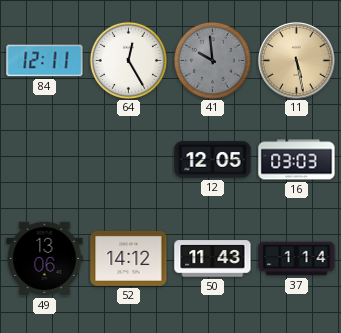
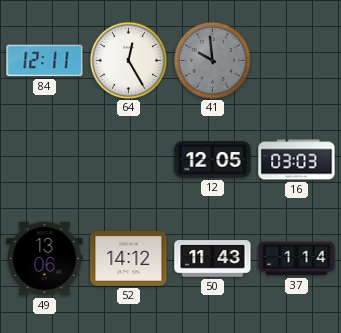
11: 5:28 -> none
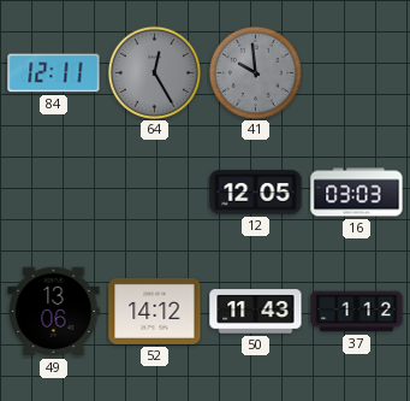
64 dial: white -> grey
37: 1:14 -> 1:12
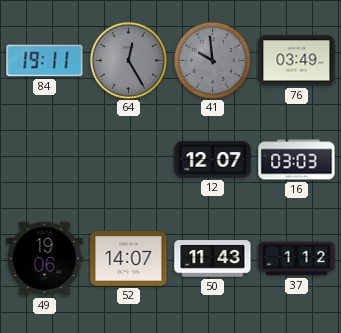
84: 12:11 -> 19:11
76: none -> 03:49
12: 12:05 -> 12:07
49: 13:06 -> 19:06
52: 14:12 -> 14:07
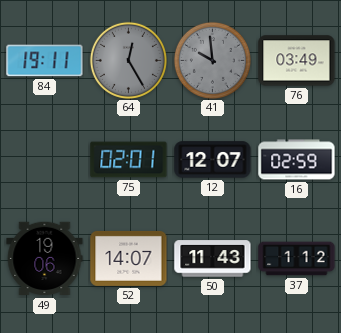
75: none -> 02:01
16: 03:03 -> 02:59
